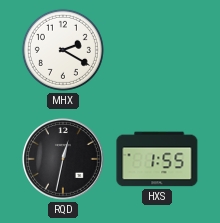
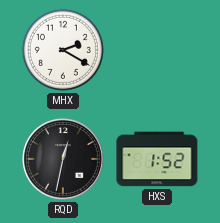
HXS: 1:55 -> 1:52
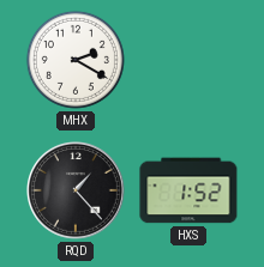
RQD: 12:32 -> 1:23
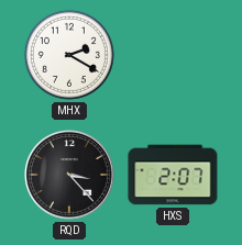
RQD: 1:23 -> 3:23
HXS: 1:52 -> 2:07
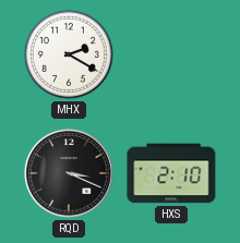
RQD: 3:23 -> 3:19
HXS: 2:07 -> 2:10
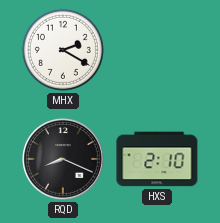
RQD: 3:19 -> 8:19
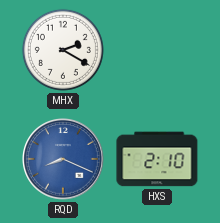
RQD dial: black -> blue
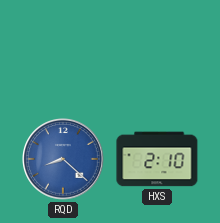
MHX: 2:20 -> none
RQD: 8:19 -> 8:22
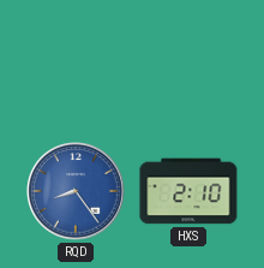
RQD: 8:22 -> 8:24
